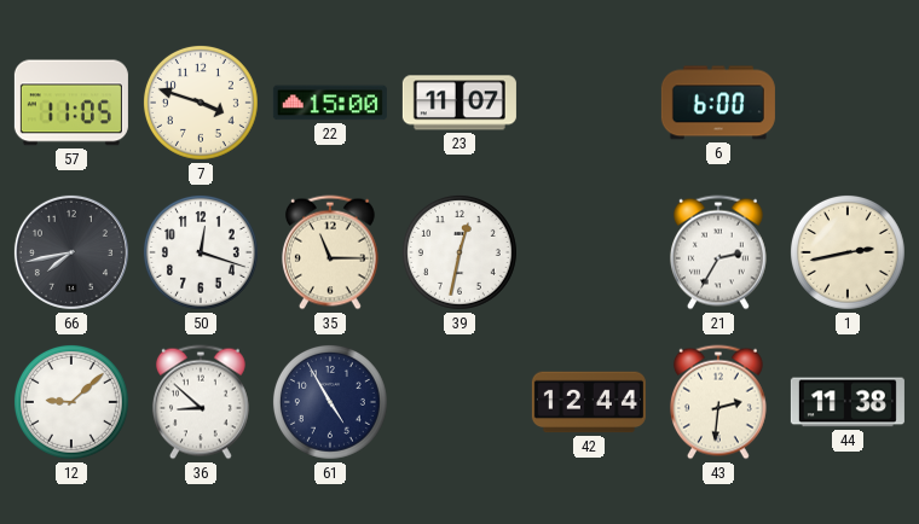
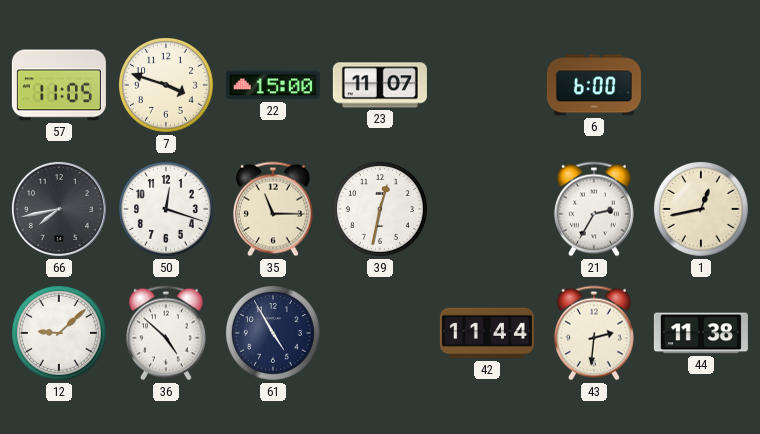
1: 2:43 -> 12:43
36: 8:52 -> 4:52
42: 12:44 -> 11:44
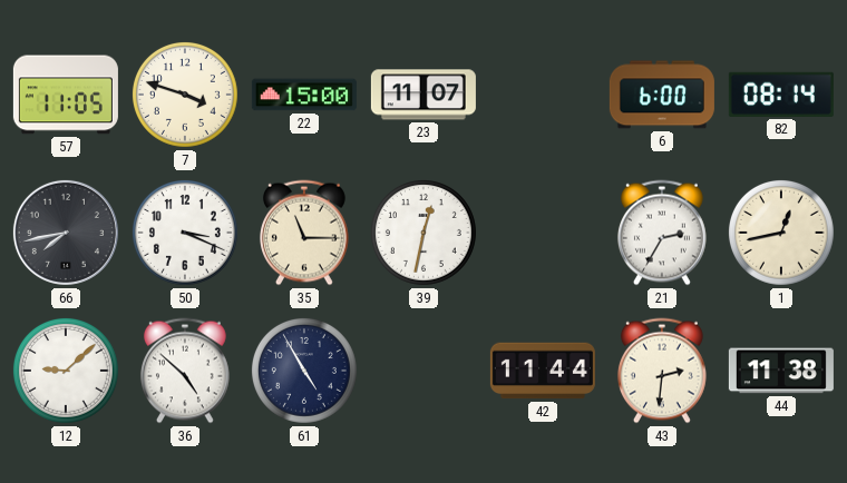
82: none -> 08:14
50: 12:18 -> 3:19
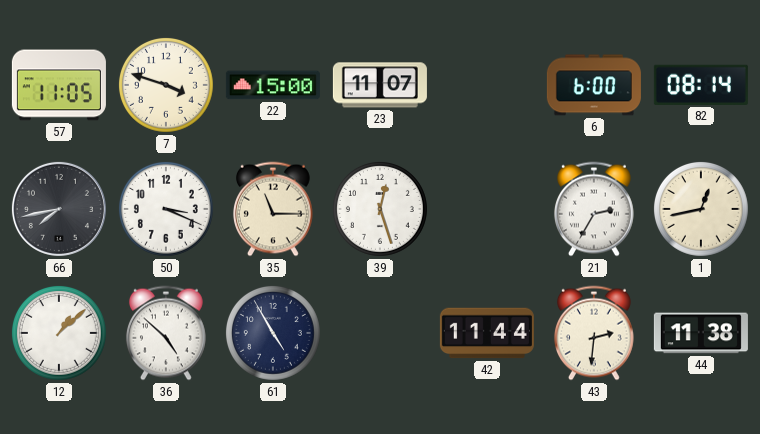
39: 12:32 -> 12:27
12: 9:08 -> 1:08
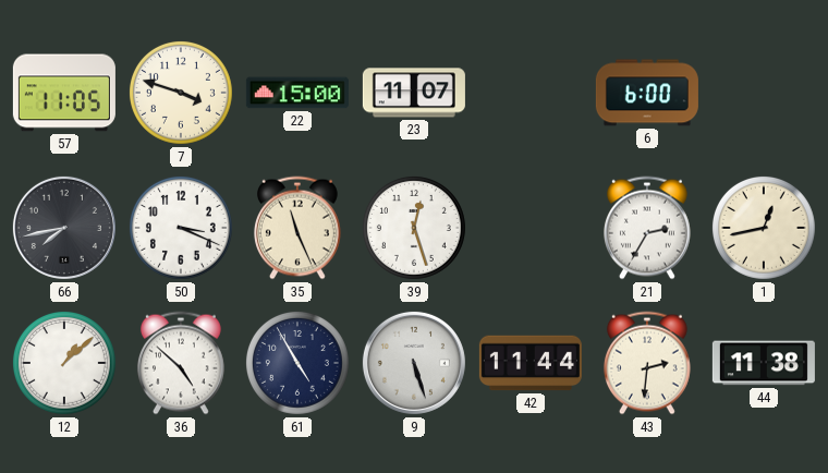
82: 08:14 -> none
35: 11:15 -> 11:26
9: none -> 5:27
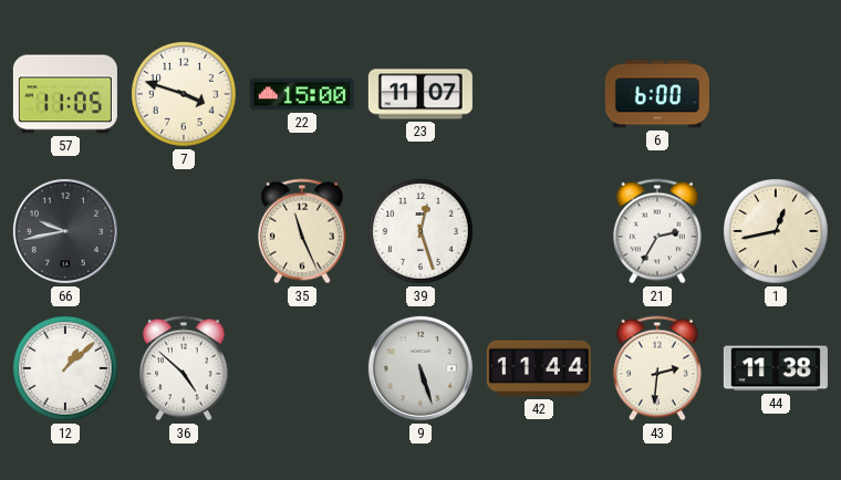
66: 7:43 -> 9:43
50: 3:19 -> none
61: 4:55 -> none
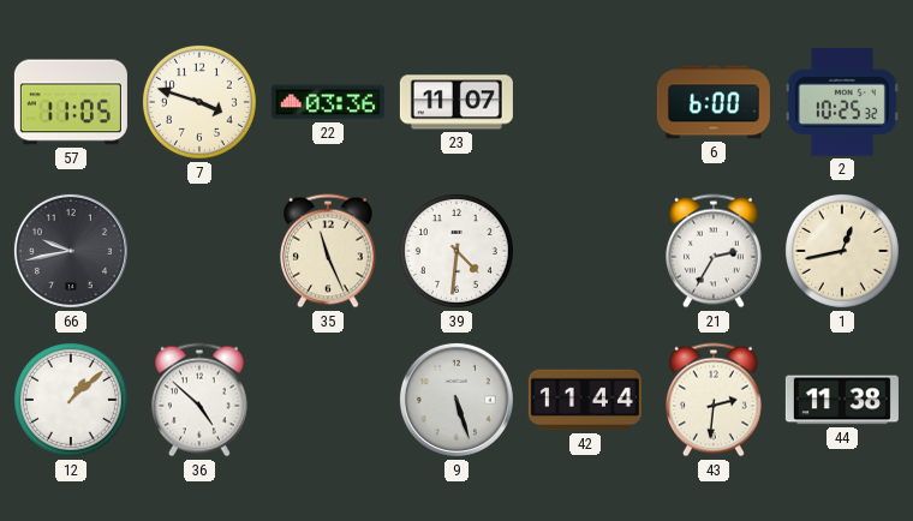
22: 15:00 -> 03:36
2: none -> 10:25
39: 12:27 -> 4:31
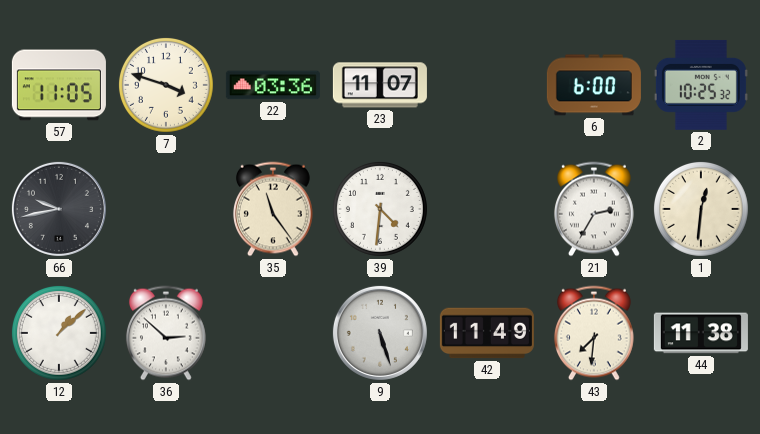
35: 11:26 -> 11:24
1: 12:43 -> 12:31
36: 4:52 -> 2:52
42: 11:44 -> 11:49
43: 2:31 -> 7:31
